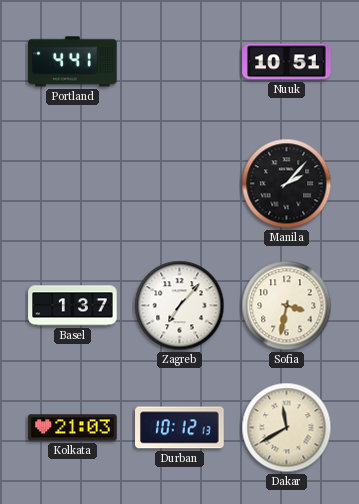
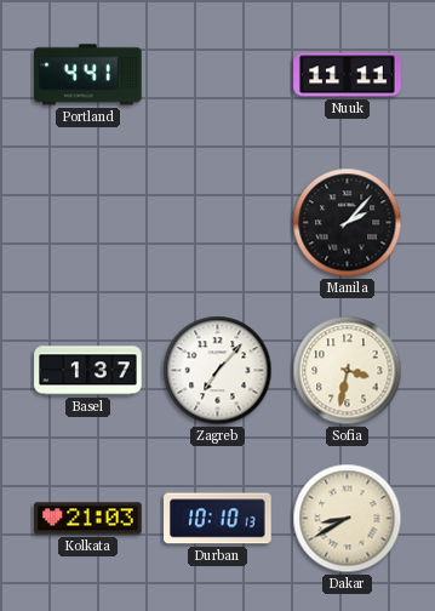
Nuuk: 10:51 -> 11:11
Durban: 10:12 -> 10:10
Dakar: 11:40 -> 8:40
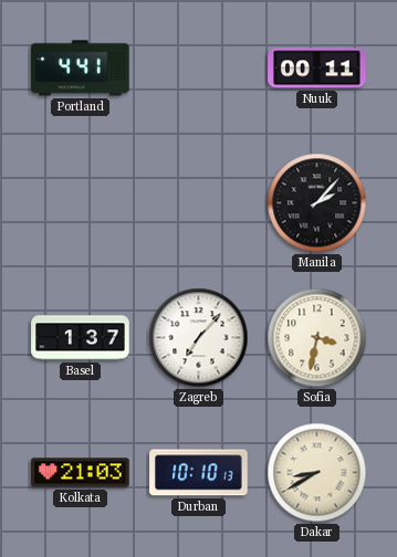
Nuuk: 11:11 -> 00:11
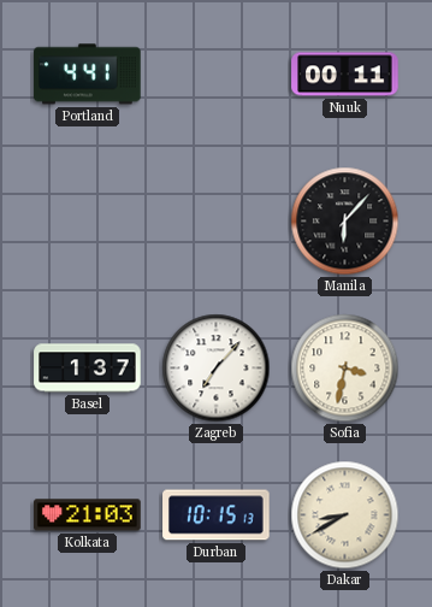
Manila: 2:07 -> 6:07
Durban: 10:10 -> 10:15
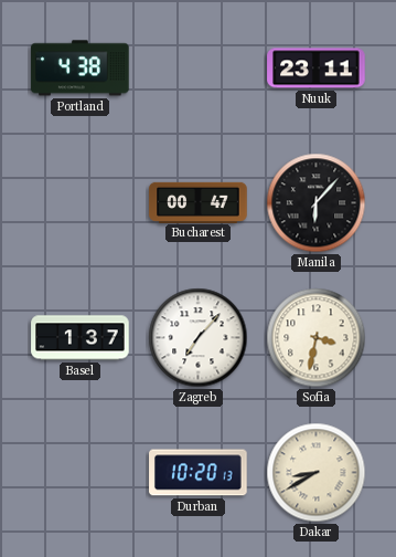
Portland: 4:41 -> 4:38
Nuuk: 00:11 -> 23:11
Bucharest: none -> 00:47
Kolkata: 21:03 -> none
Durban: 10:15 -> 10:20
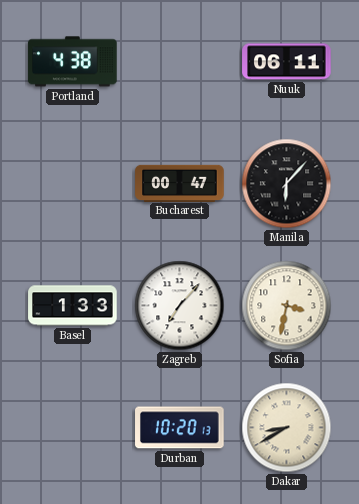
Nuuk: 23:11 -> 06:11
Basel: 1:37 -> 1:33
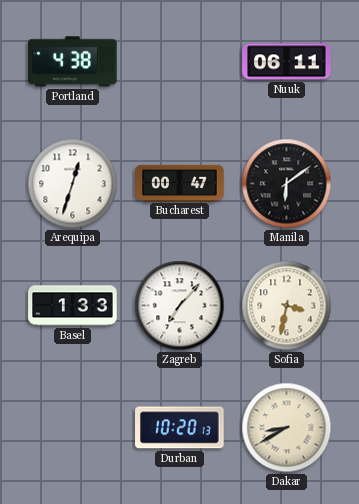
Arequipa: none -> 12:33
Manila: 6:07 -> 6:09
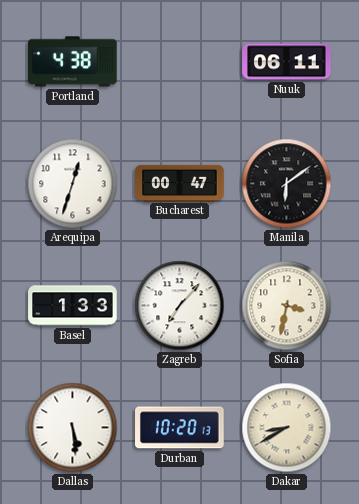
Dallas: none -> 5:29
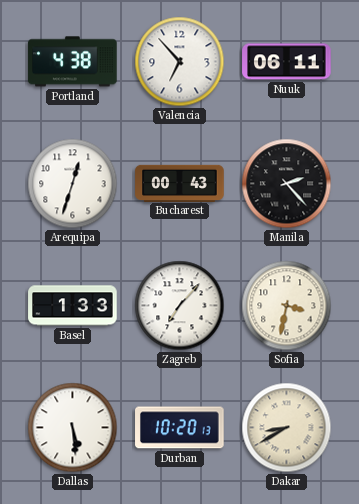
Valencia: none -> 6:53
Bucharest: 00:47 -> 00:43
Manila: 6:09 -> 2:23
